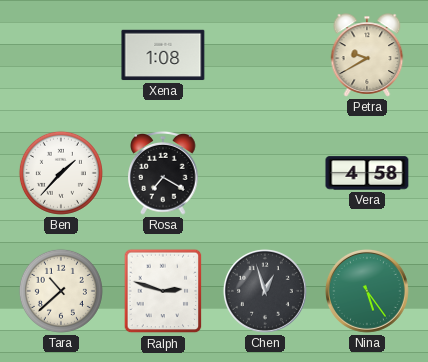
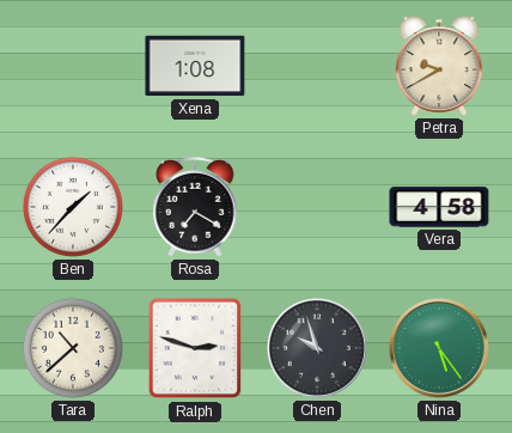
Chen: 12:57 -> 9:57
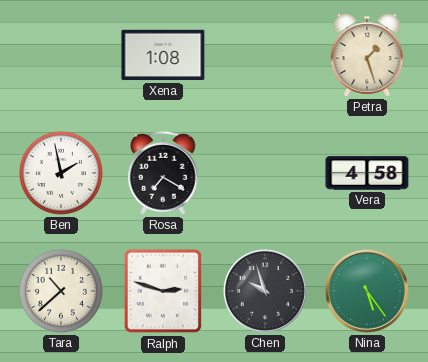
Petra: 9:40 -> 1:27
Ben: 1:37 -> 1:58
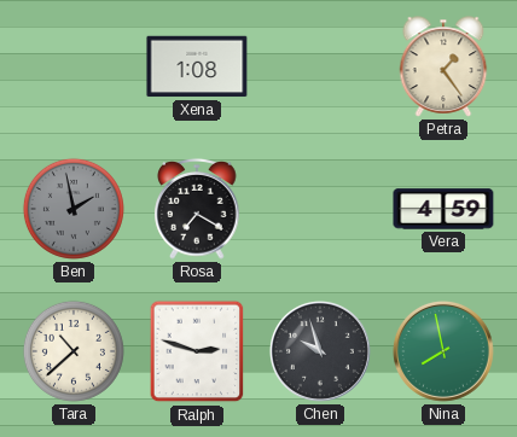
Petra: 1:27 -> 1:24
Ben dial: white -> grey
Vera: 4:58 -> 4:59
Nina: 5:24 -> 7:58
